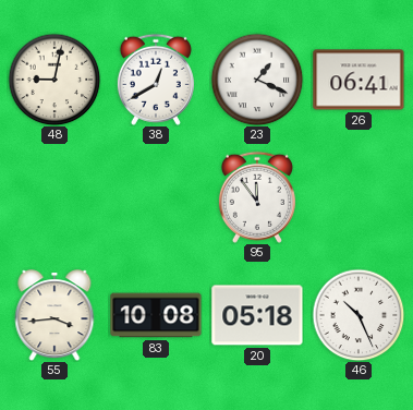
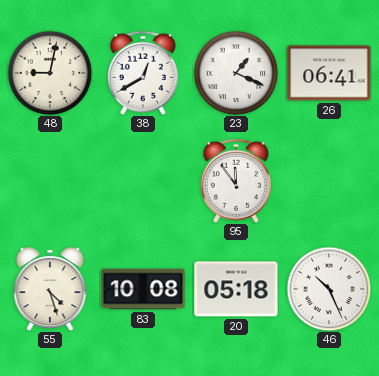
55: 3:44 -> 4:27
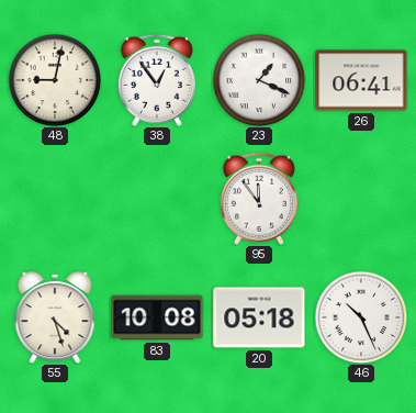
38: 12:40 -> 12:54
